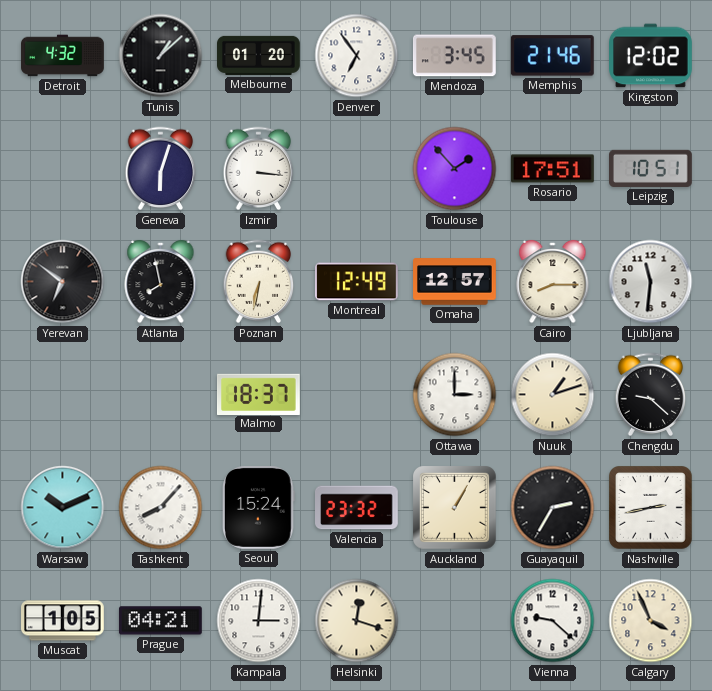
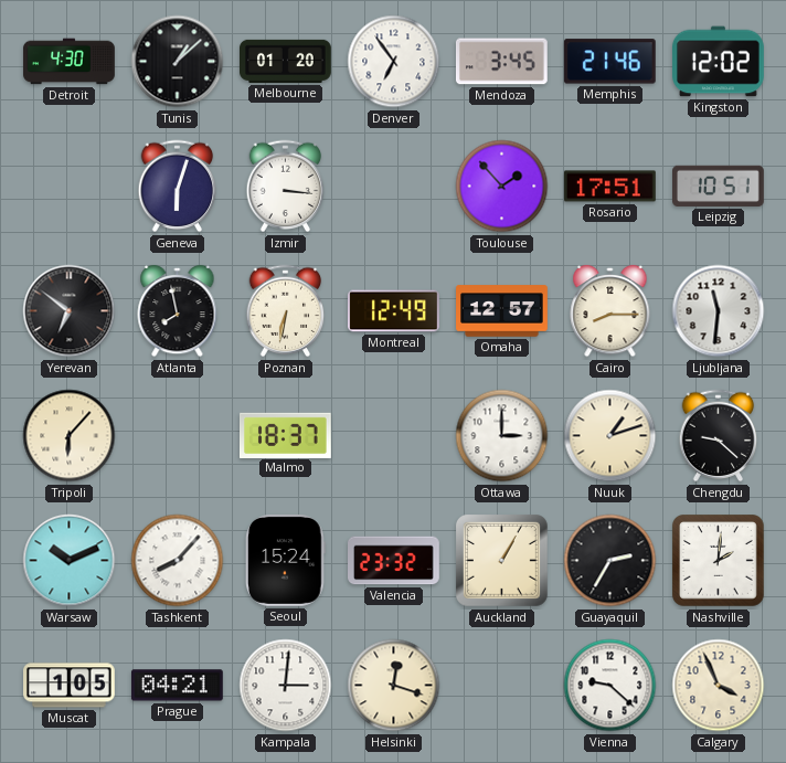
Detroit: 4:32 -> 4:30
Tripoli: none -> 6:07
Nashville: 2:43 -> 2:01
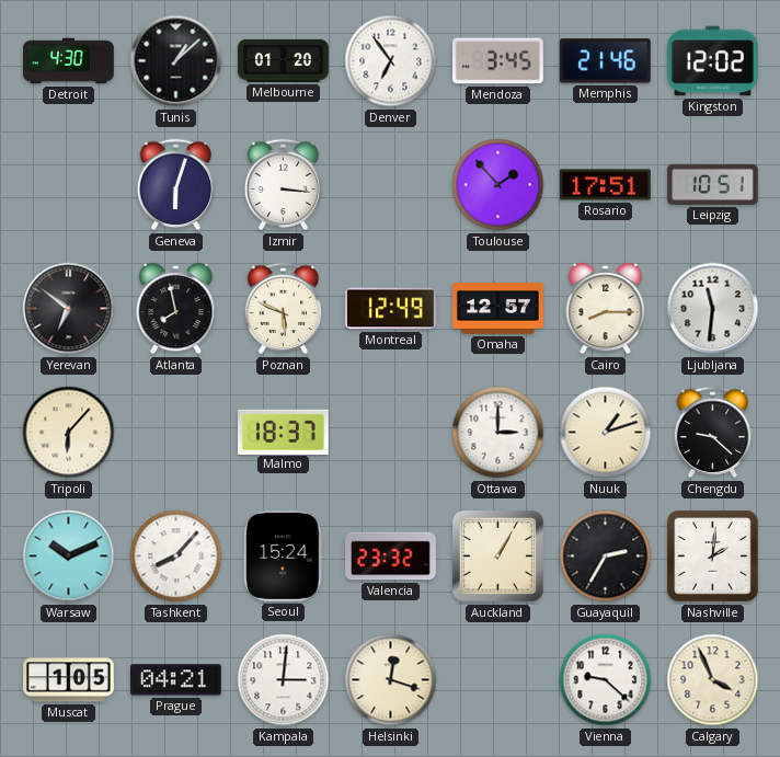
Poznan: 6:32 -> 5:49
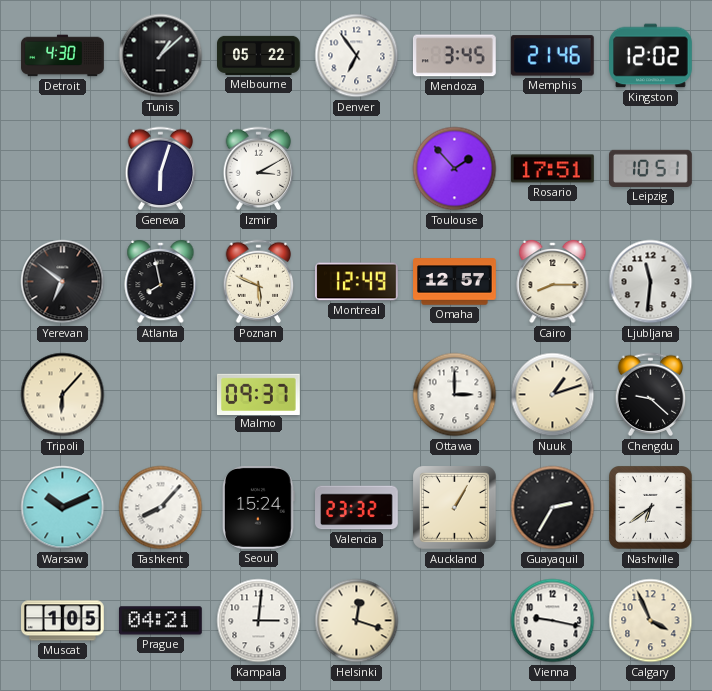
Melbourne: 01:20 -> 05:22
Izmir: 3:16 -> 3:10
Malmo: 18:37 -> 09:37
Nashville: 2:01 -> 6:39
Vienna: 9:22 -> 9:17
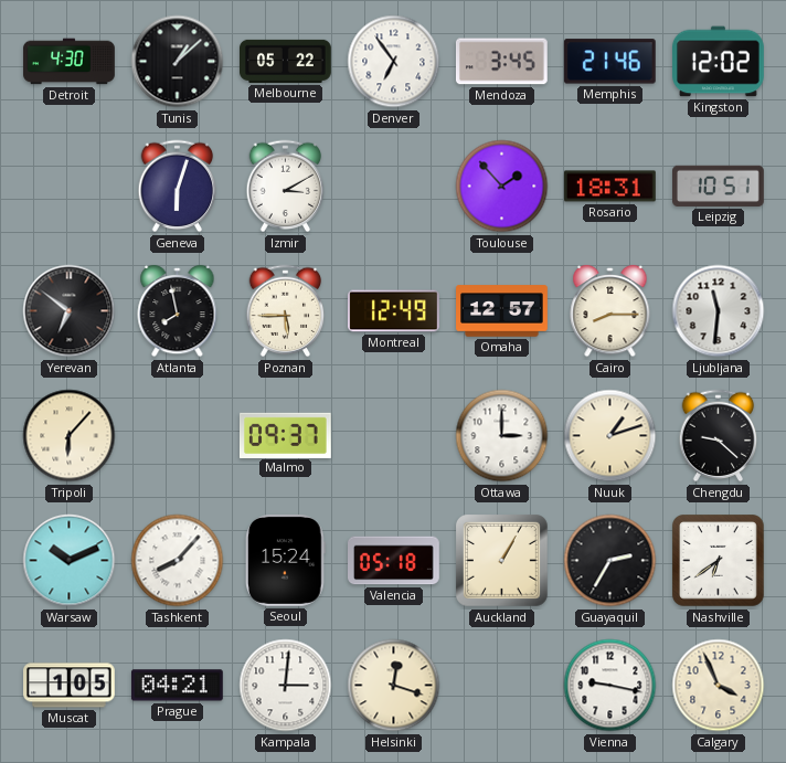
Rosario: 17:51 -> 18:31
Poznan: 5:49 -> 5:45
Valencia: 23:32 -> 05:18
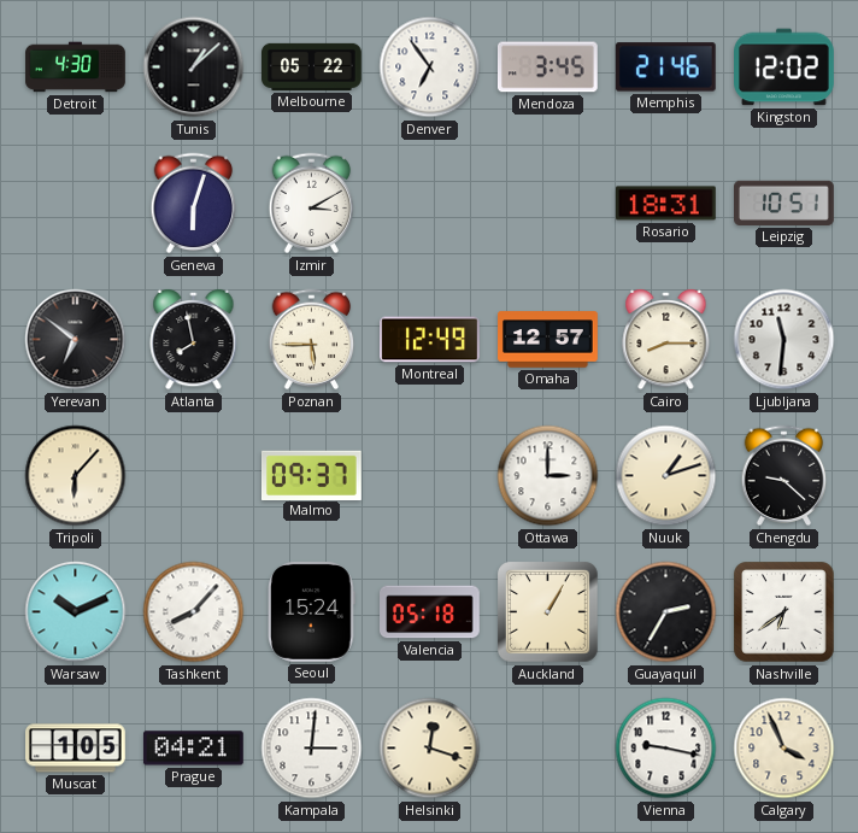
Toulouse: 1:53 -> none
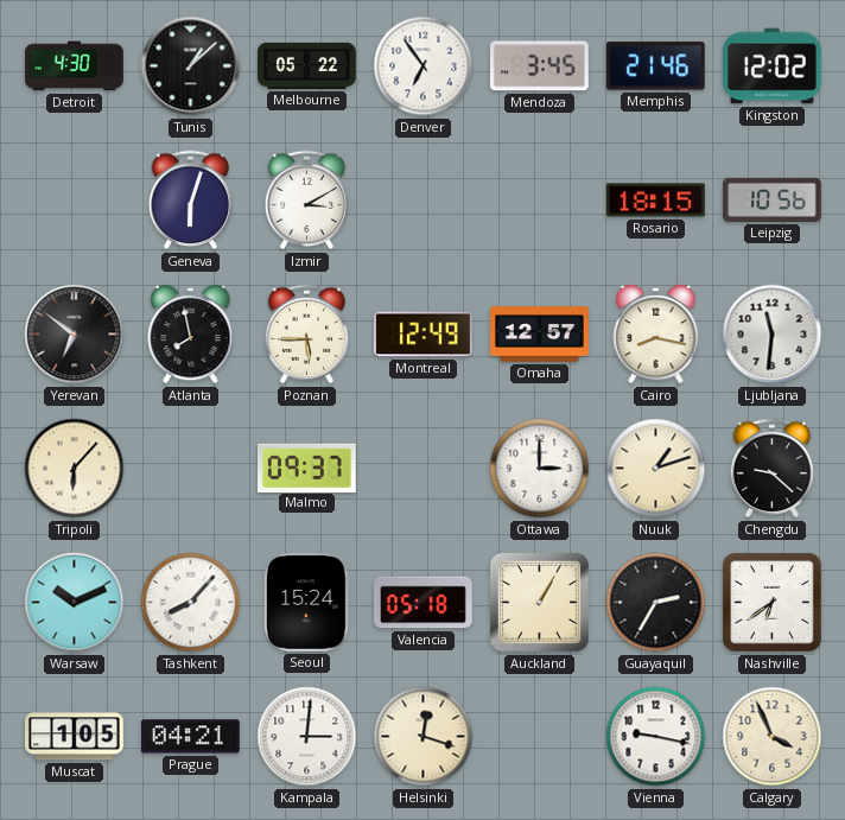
Rosario: 18:31 -> 18:15
Leipzig: 10:51 -> 10:56
Cairo: 8:15 -> 8:17
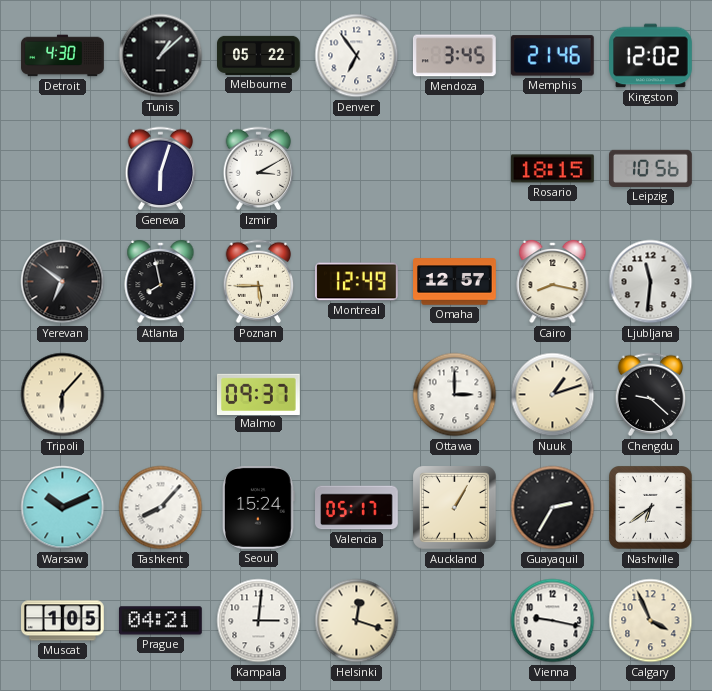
Valencia: 05:18 -> 05:17
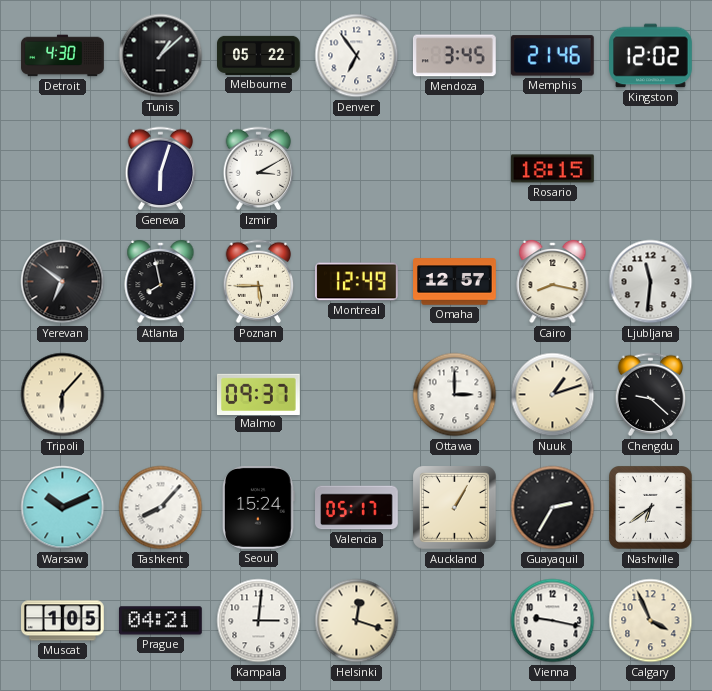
Leipzig: 10:56 -> none
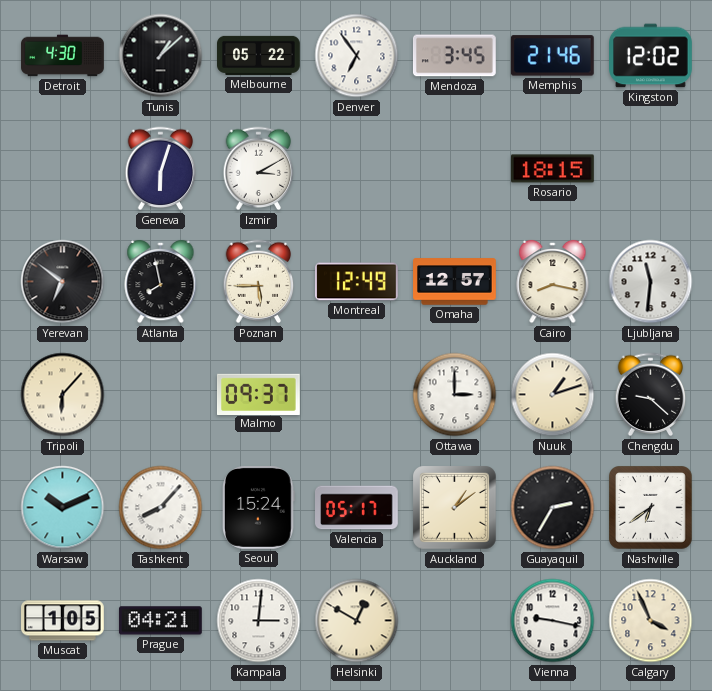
Auckland: 1:05 -> 1:09
Helsinki: 12:18 -> 12:50
